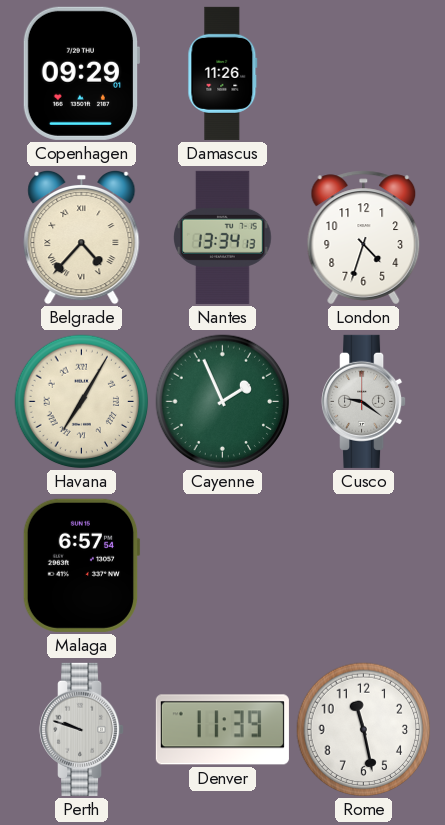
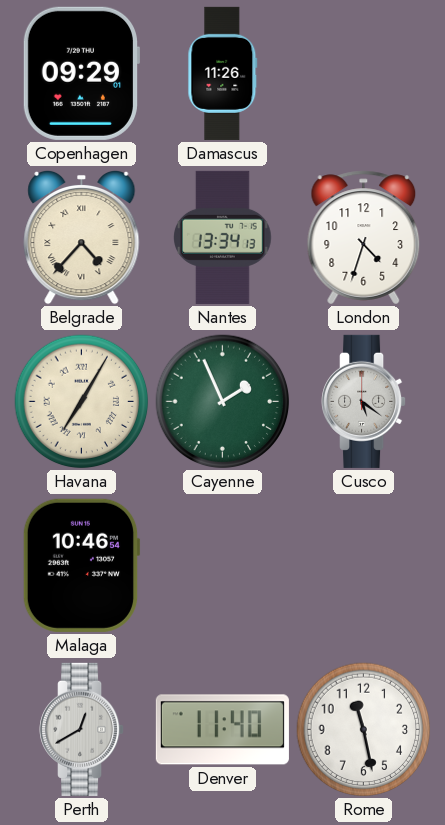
Cusco: 9:21 -> 5:21
Malaga: 6:57 -> 10:46
Perth: 9:48 -> 12:40
Denver: 11:39 -> 11:40
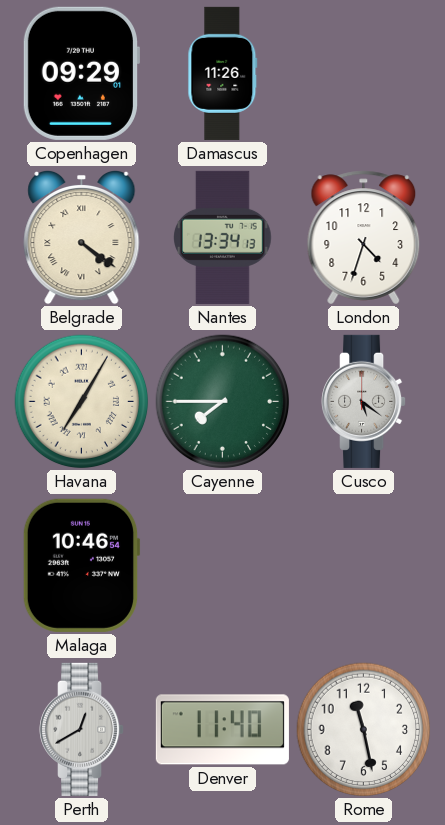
Belgrade: 4:37 -> 4:21
Cayenne: 1:56 -> 7:45
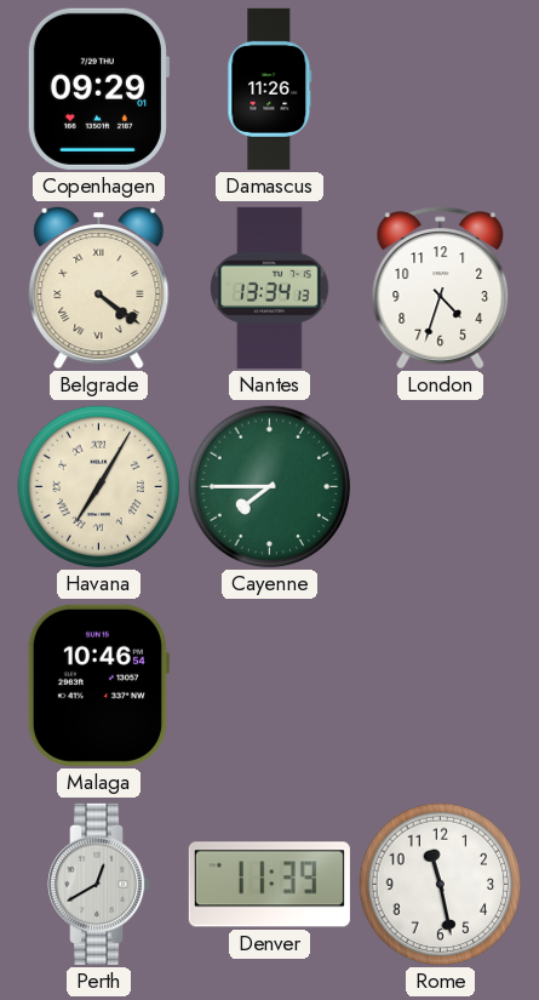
Cusco: 5:21 -> none
Denver: 11:40 -> 11:39
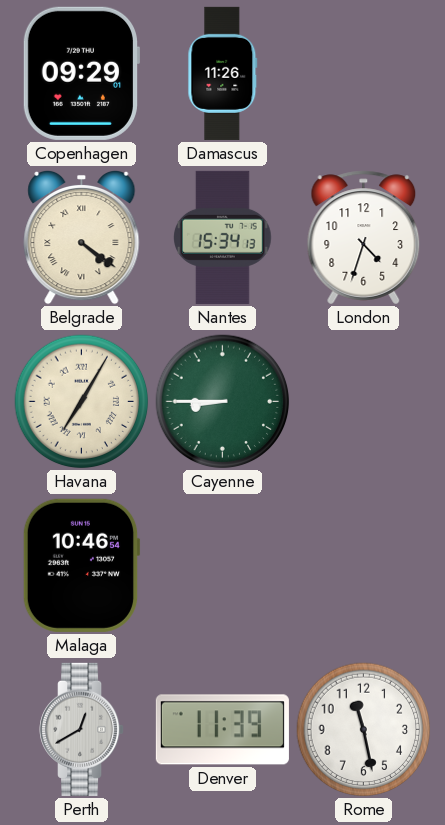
Nantes: 13:34 -> 15:34
Cayenne: 7:45 -> 8:45
